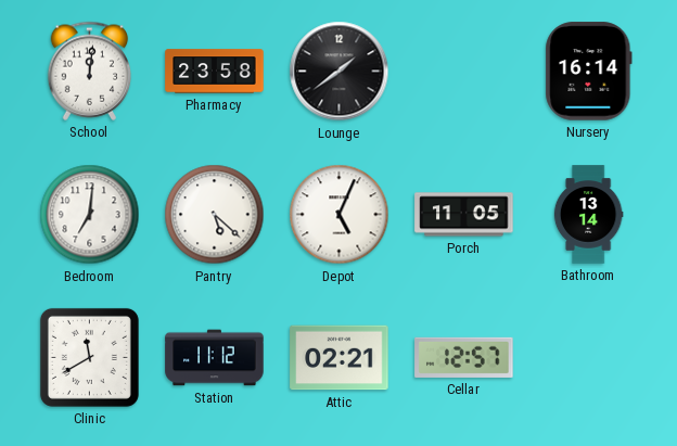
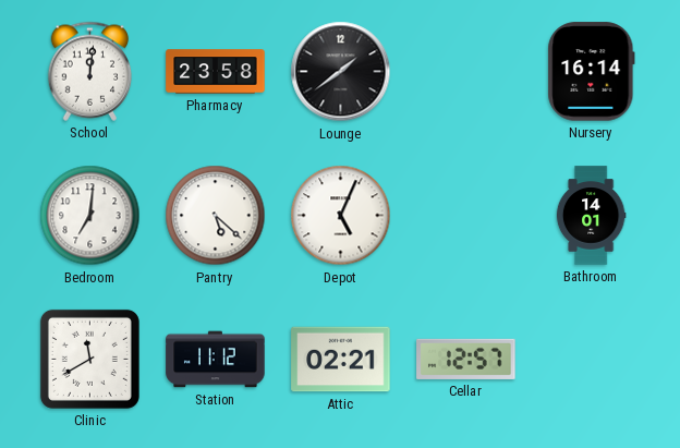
Porch: 11:05 -> none
Bathroom: 13:14 -> 14:01
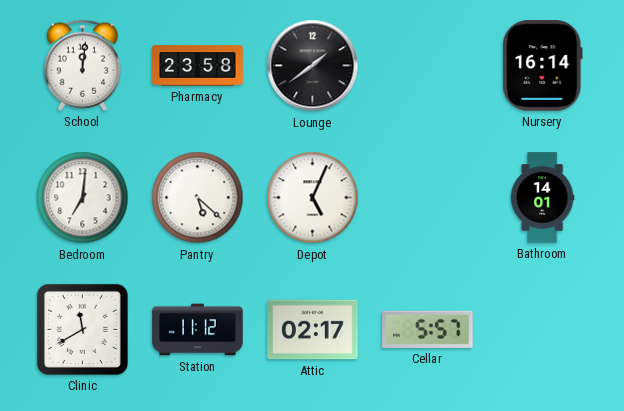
Attic: 02:21 -> 02:17
Cellar: 12:57 -> 5:57
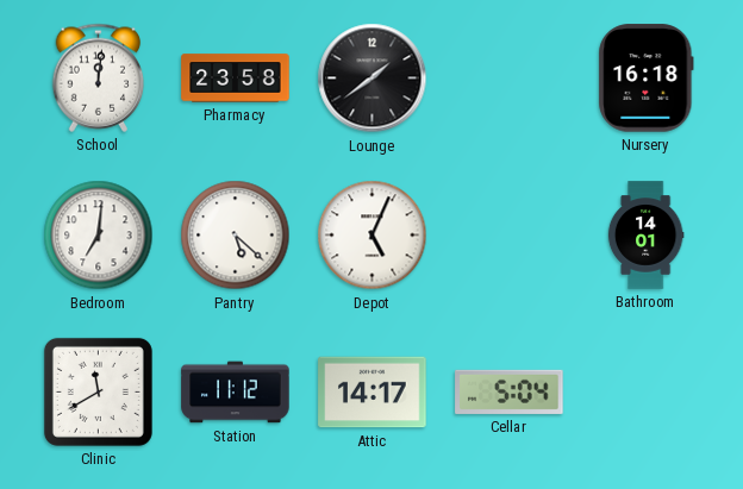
Nursery: 16:14 -> 16:18
Attic: 02:17 -> 14:17
Cellar: 5:57 -> 5:04
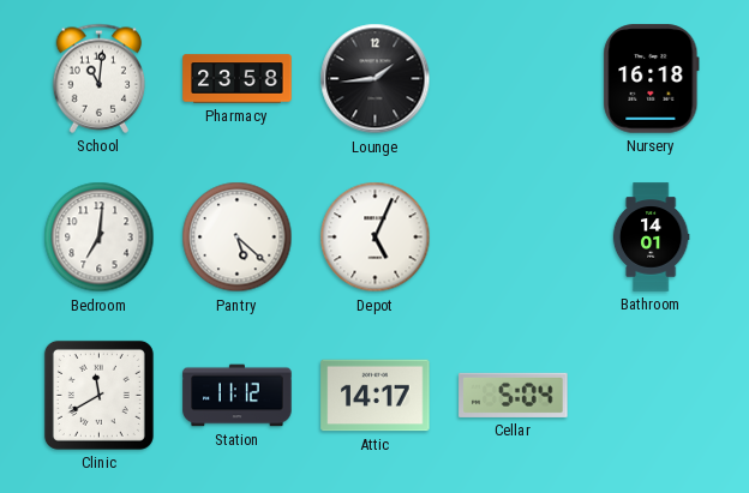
School: 12:01 -> 11:01
Lounge: 1:39 -> 1:44
